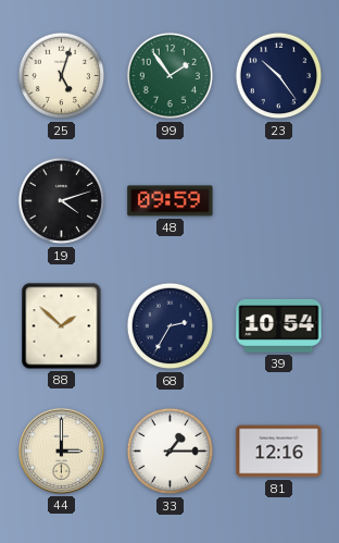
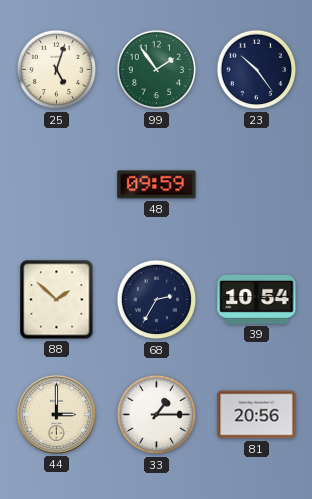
19: 4:12 -> none
81: 12:16 -> 20:56
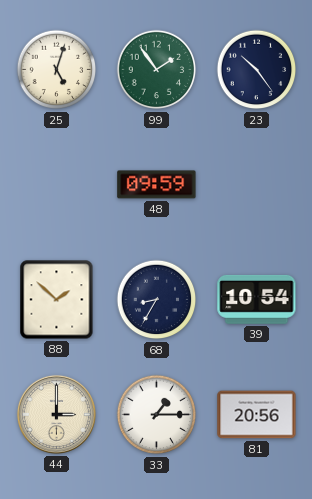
68: 2:35 -> 8:35
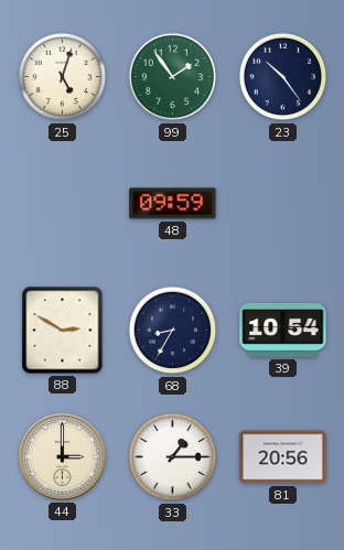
88: 1:52 -> 2:50
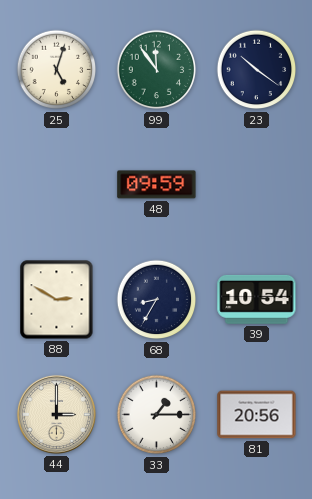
99: 1:54 -> 11:54
23: 10:24 -> 10:21
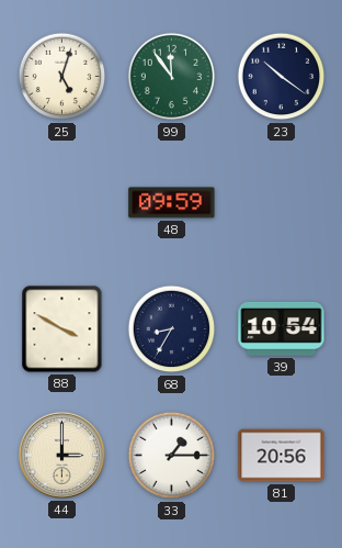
88: 2:50 -> 3:50
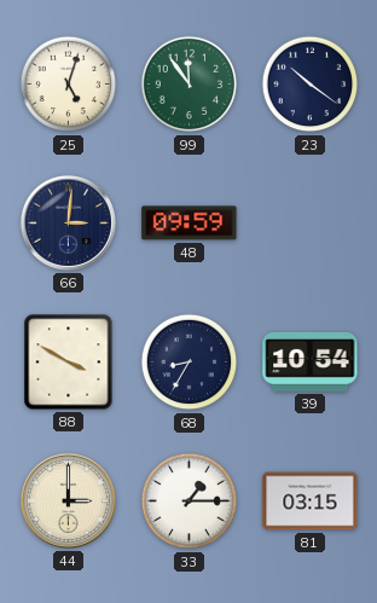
66: none -> 3:01
81: 20:56 -> 03:15
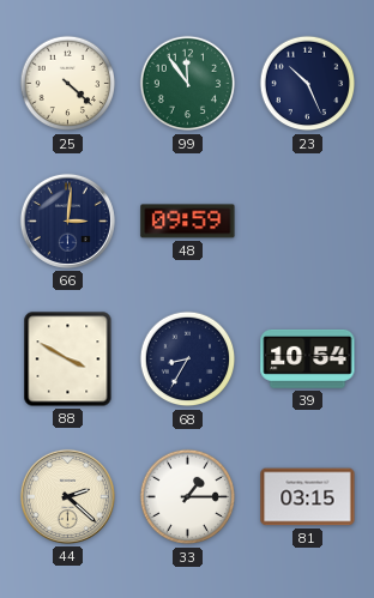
25: 5:03 -> 4:22
23: 10:21 -> 10:26
44: 3:00 -> 2:22
